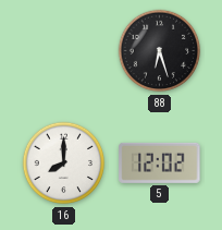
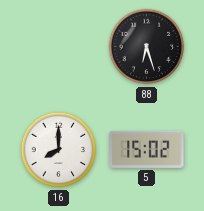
5: 12:02 -> 15:02
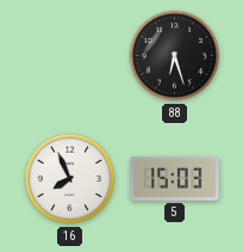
16: 8:00 -> 7:56
5: 15:02 -> 15:03
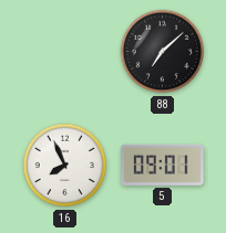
88: 6:27 -> 7:08
5: 15:03 -> 09:01
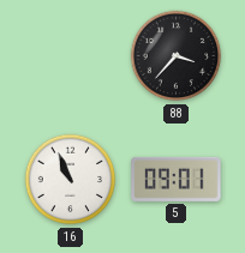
88: 7:08 -> 3:37
16: 7:56 -> 10:56
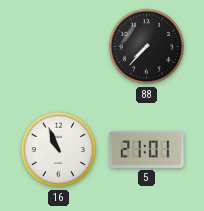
88: 3:37 -> 7:37
5: 09:01 -> 21:01
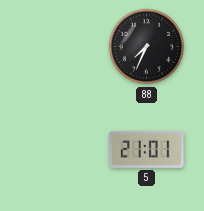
88: 7:37 -> 7:34
16: 10:56 -> none
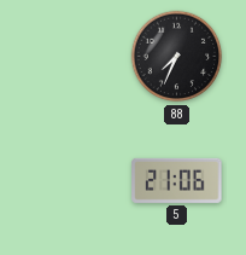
5: 21:01 -> 21:06
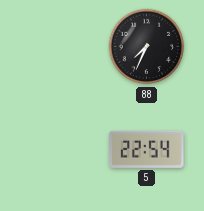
5: 21:06 -> 22:54
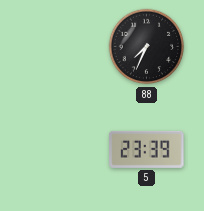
5: 22:54 -> 23:39
